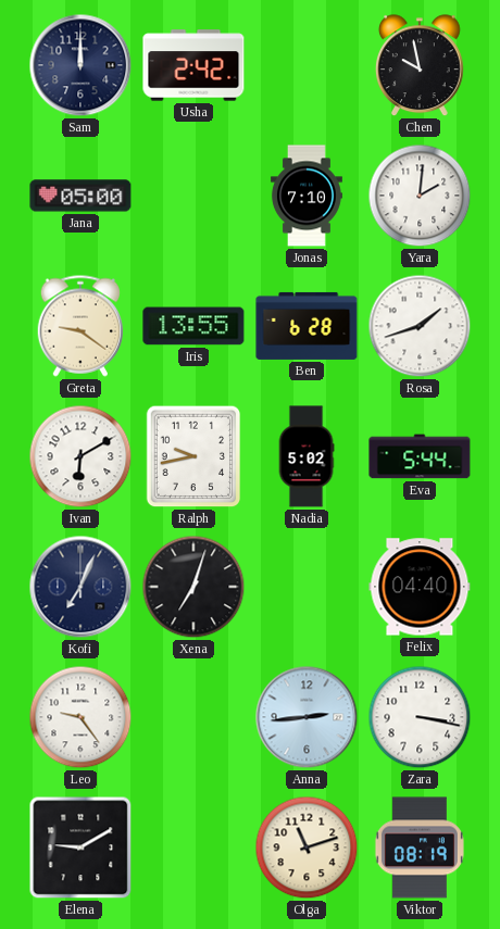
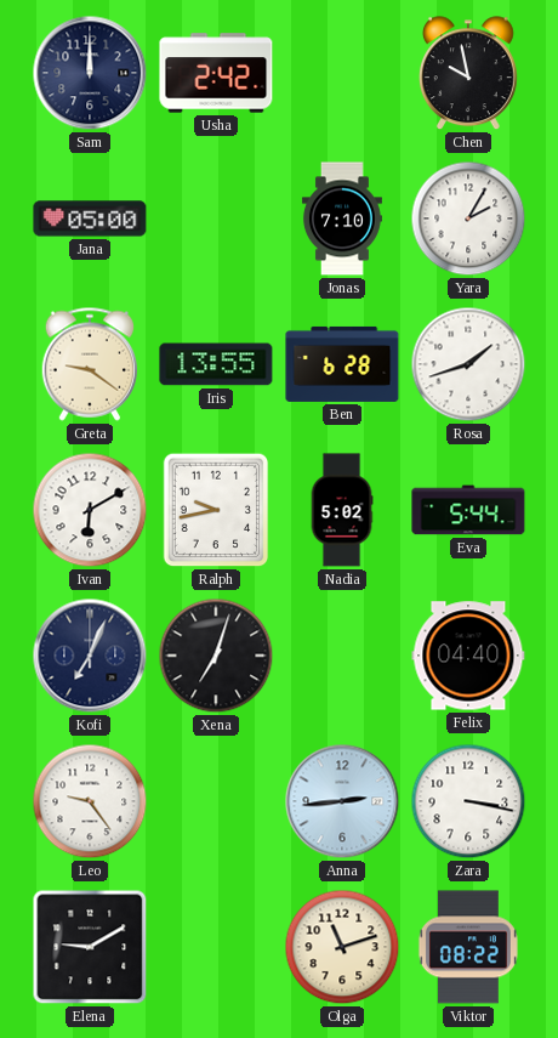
Yara: 2:01 -> 2:05
Viktor: 08:19 -> 08:22
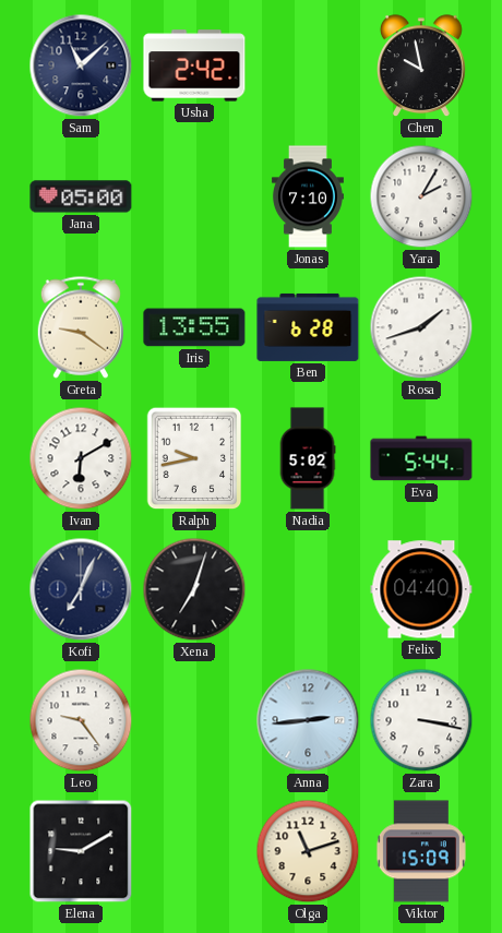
Sam: 12:00 -> 11:08
Viktor: 08:22 -> 15:09
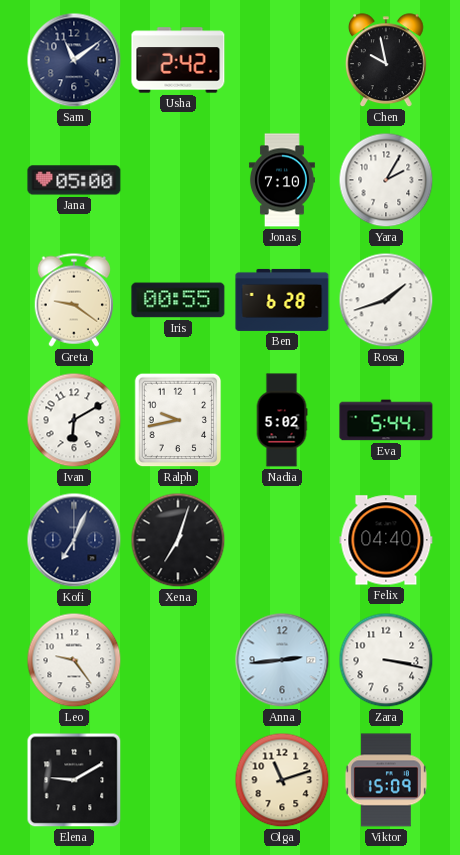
Sam: 11:08 -> 11:09
Iris: 13:55 -> 00:55
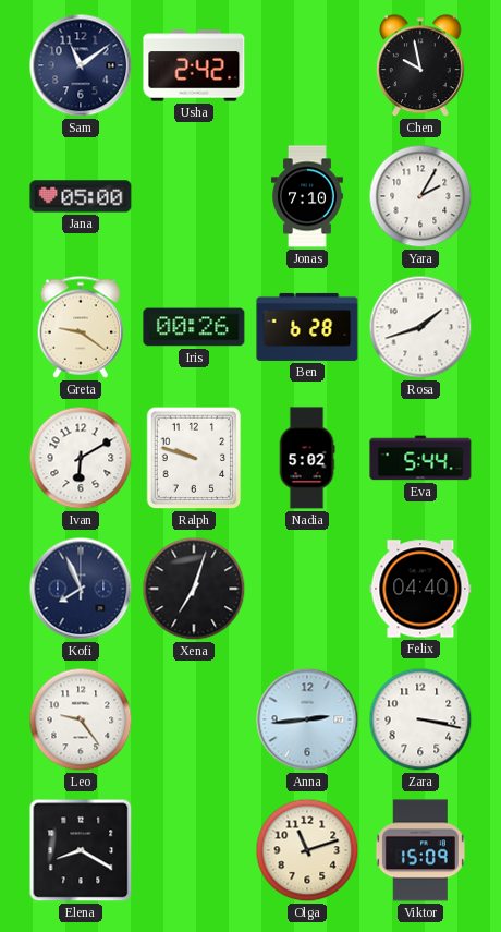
Iris: 00:55 -> 00:26
Ralph: 9:43 -> 9:48
Kofi: 7:04 -> 7:56
Elena: 9:10 -> 8:20
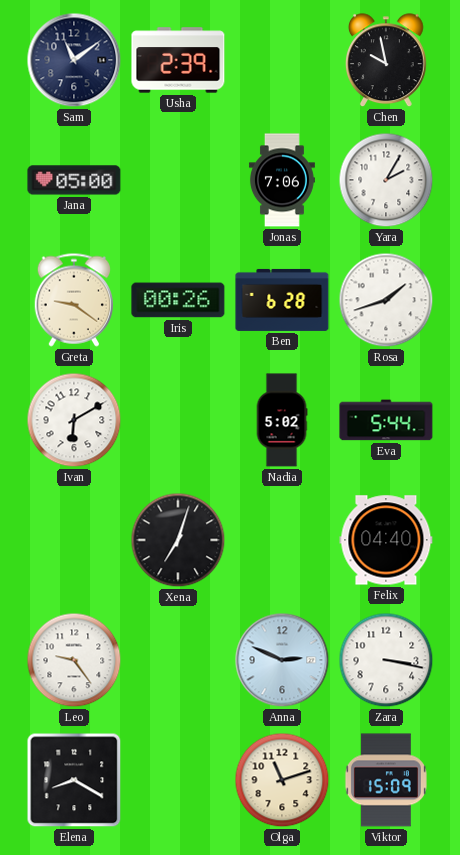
Usha: 2:42 -> 2:39
Jonas: 7:10 -> 7:06
Ralph: 9:48 -> none
Kofi: 7:56 -> none
Anna: 2:44 -> 2:49
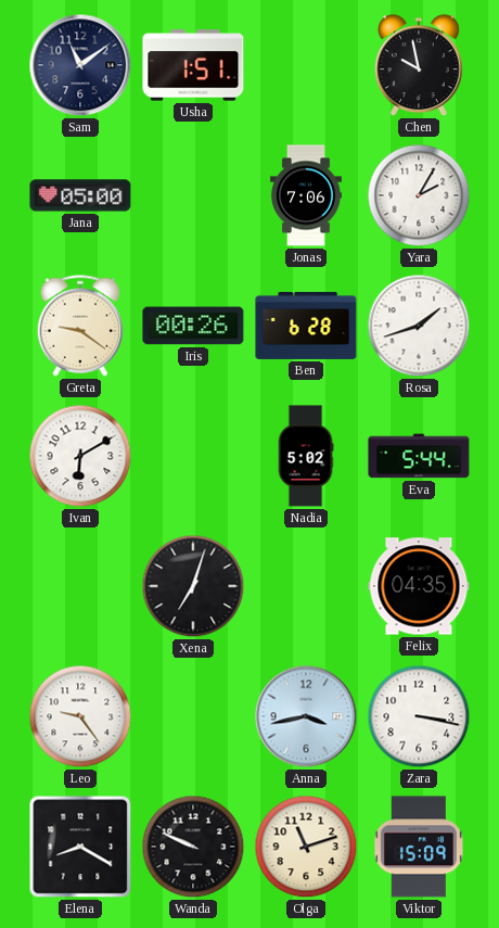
Usha: 2:39 -> 1:51
Felix: 04:40 -> 04:35
Anna: 2:49 -> 3:43
Wanda: none -> 9:49
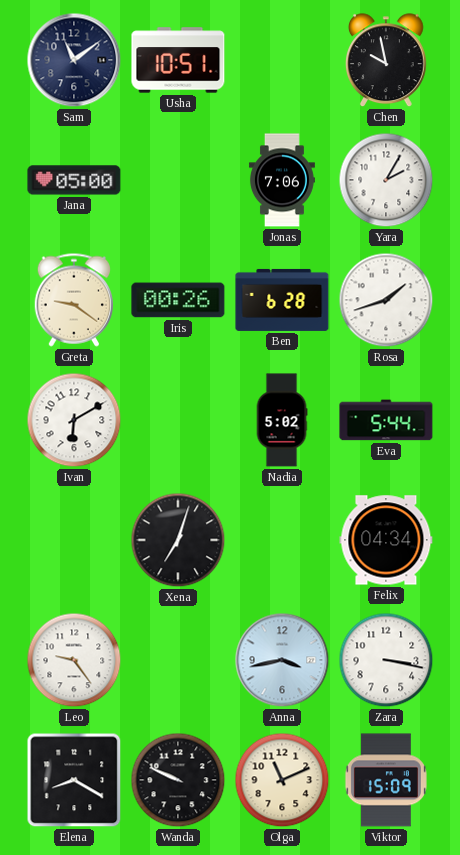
Usha: 1:51 -> 10:51
Felix: 04:35 -> 04:34
Olga: 11:12 -> 11:11
